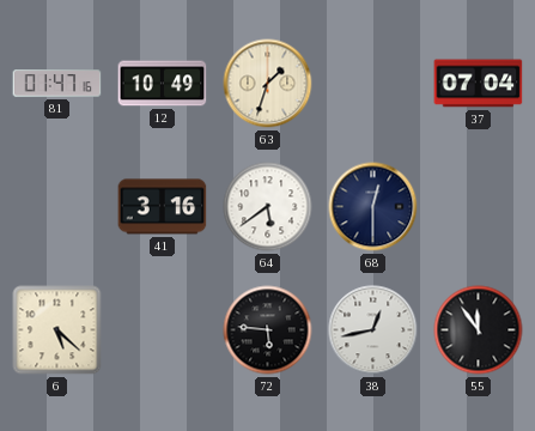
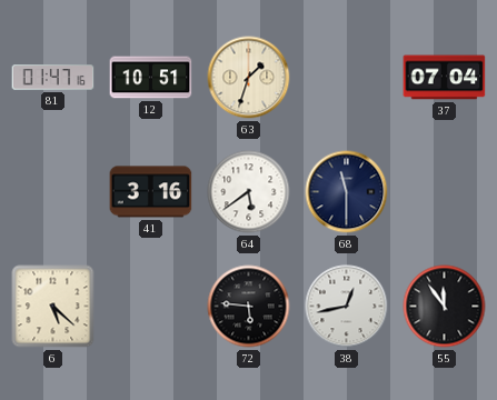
12: 10:49 -> 10:51
68: 12:30 -> 11:30
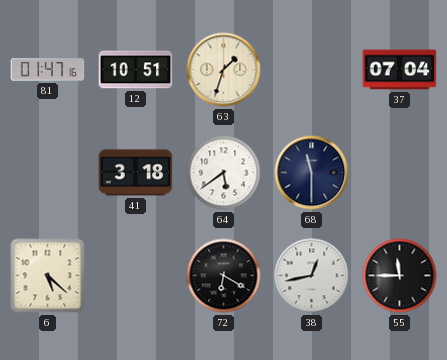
41: 3:16 -> 3:18
72: 5:46 -> 6:20
55: 11:54 -> 11:45
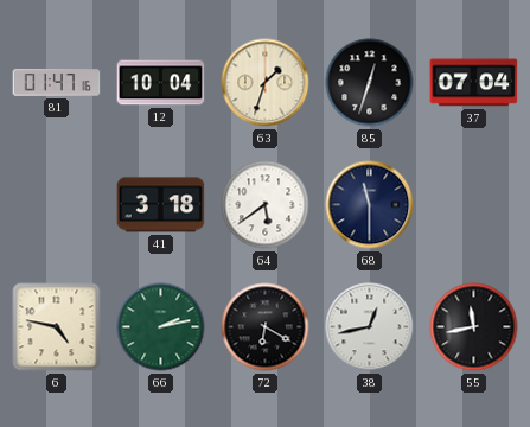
12: 10:51 -> 10:04
85: none -> 12:33
6: 5:22 -> 4:47
66: none -> 2:13
55: 11:45 -> 11:43
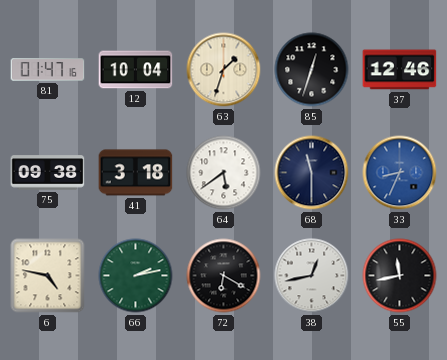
37: 07:04 -> 12:46
75: none -> 09:38
33: none -> 8:34
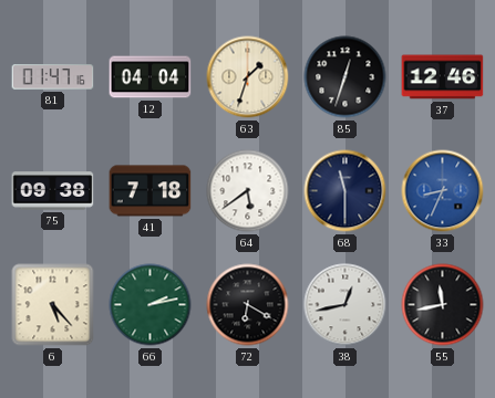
12: 10:04 -> 04:04
41: 3:18 -> 7:18
6: 4:47 -> 5:23
